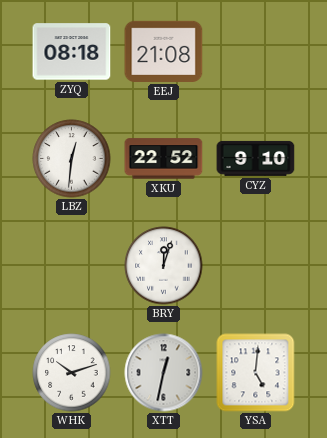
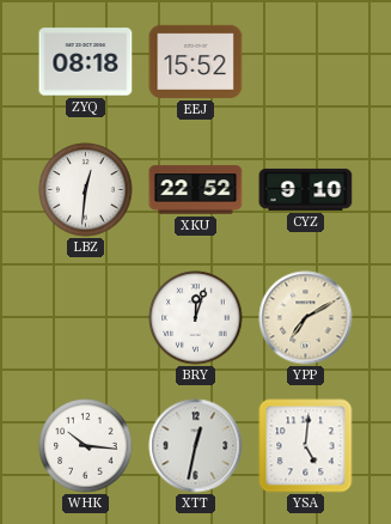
EEJ: 21:08 -> 15:52
YPP: none -> 7:10
WHK: 10:12 -> 10:16
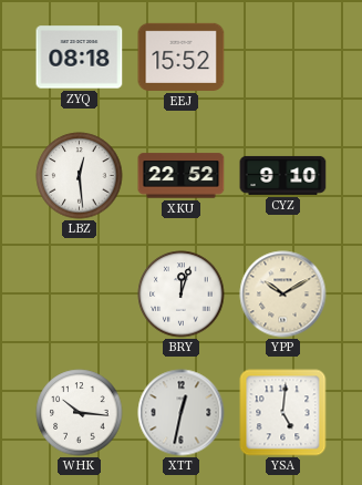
LBZ: 12:31 -> 12:29
YPP: 7:10 -> 10:10
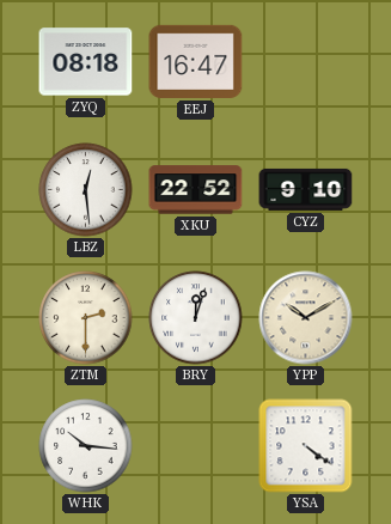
EEJ: 15:52 -> 16:47
ZTM: none -> 2:30
XTT: 12:32 -> none
YSA: 5:01 -> 4:21
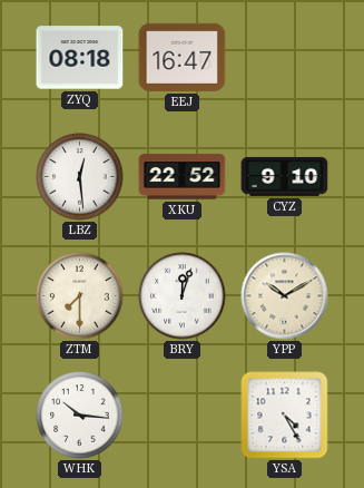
ZTM: 2:30 -> 7:30
YSA: 4:21 -> 4:25
